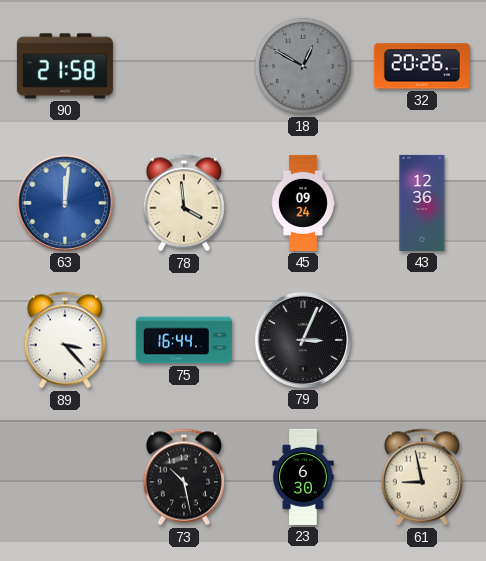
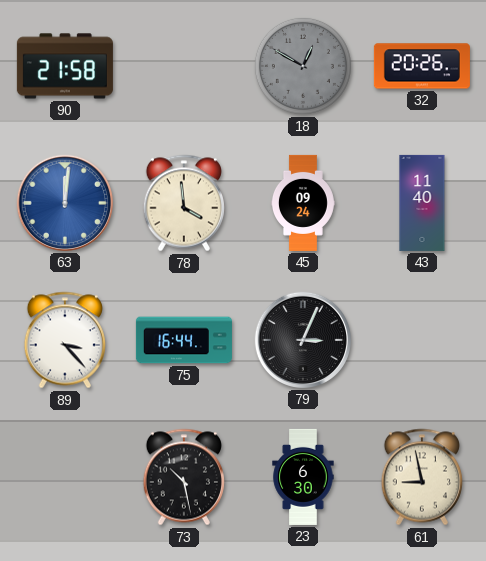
43: 12:36 -> 11:40
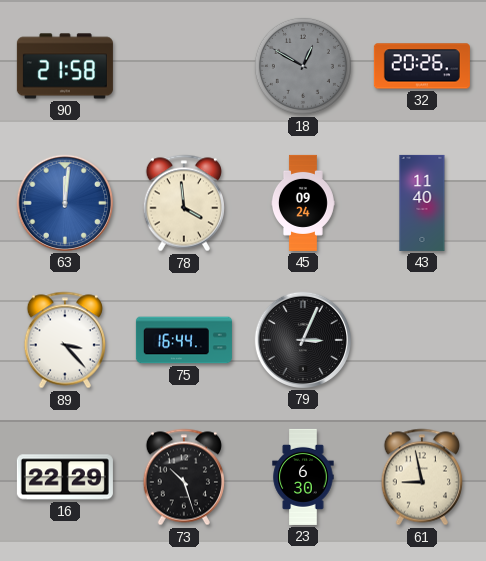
16: none -> 22:29
73: 10:28 -> 10:27
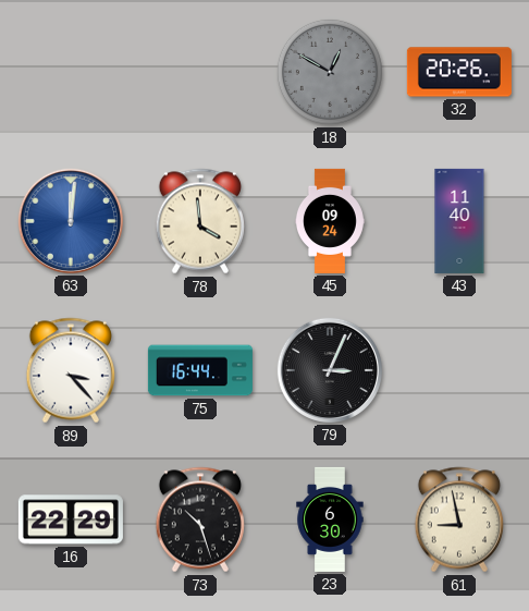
90: 21:58 -> none
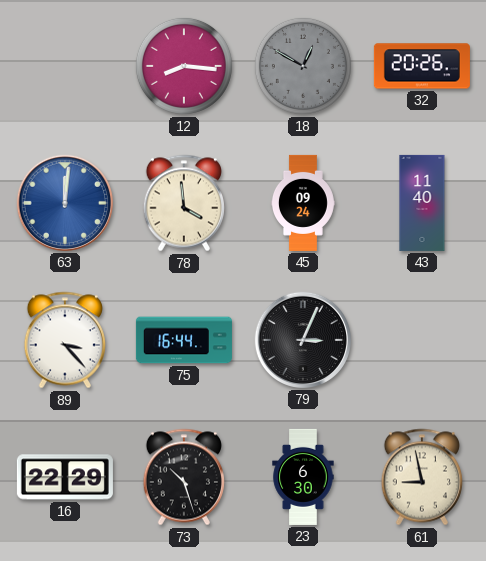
12: none -> 8:16
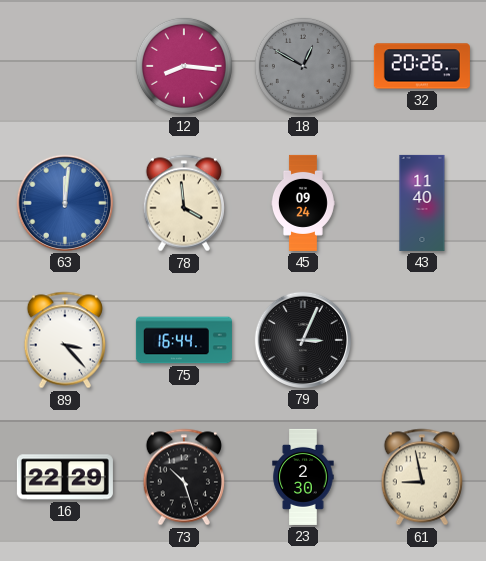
23: 6:30 -> 2:30
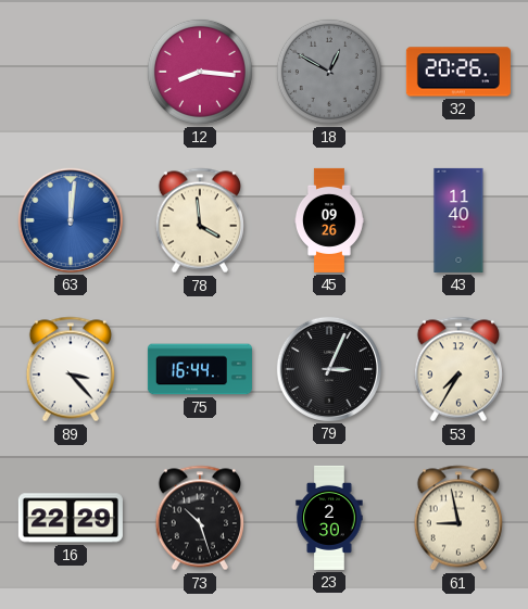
45: 09:24 -> 09:26
53: none -> 7:35
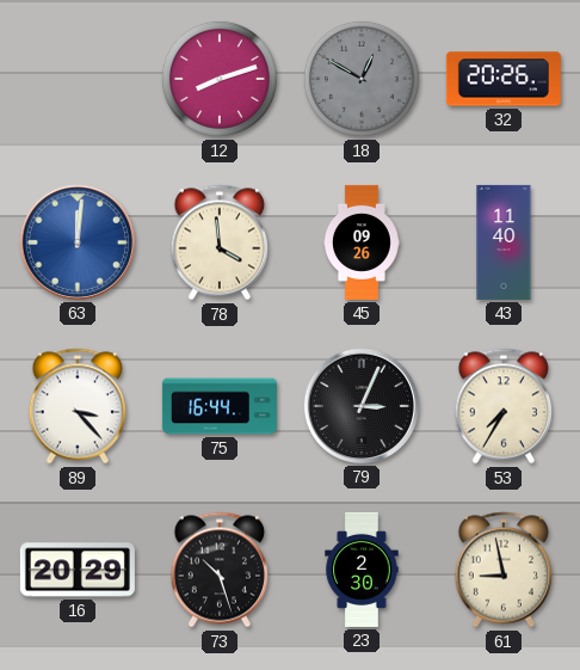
12: 8:16 -> 8:12
16: 22:29 -> 20:29
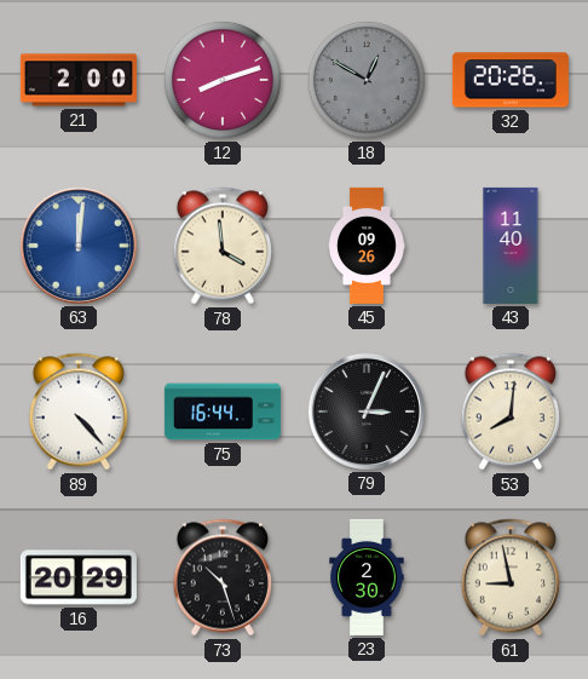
21: none -> 2:00
89: 3:23 -> 4:23
53: 7:35 -> 8:01
